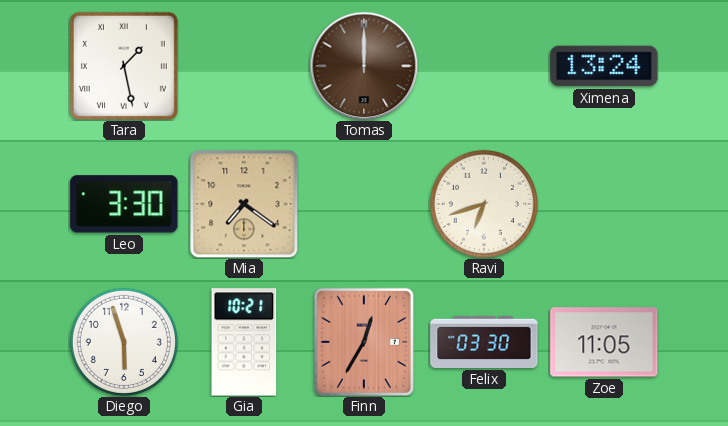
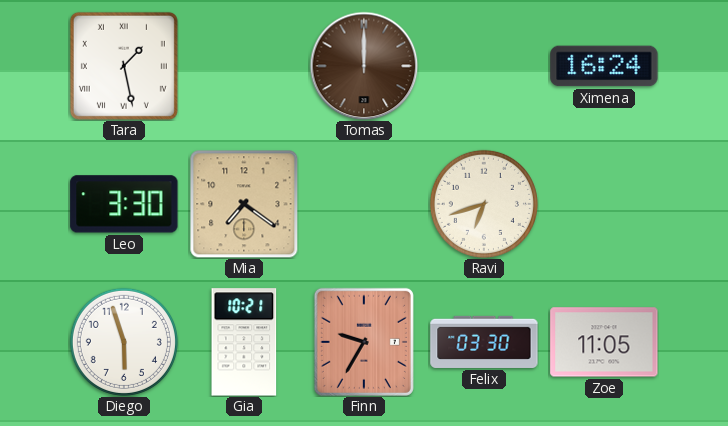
Ximena: 13:24 -> 16:24
Finn: 12:35 -> 9:35
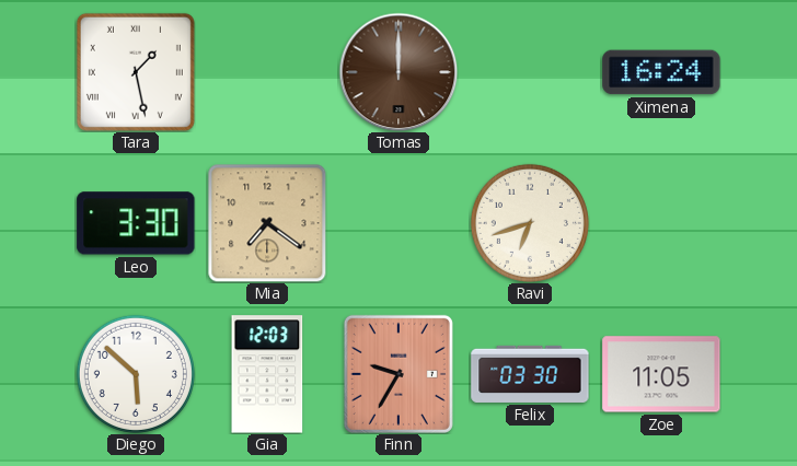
Diego: 5:57 -> 5:52
Gia: 10:21 -> 12:03
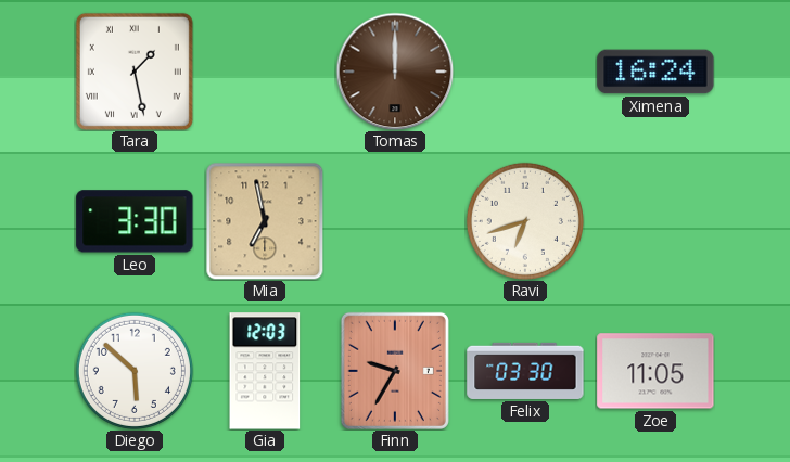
Mia: 7:21 -> 6:58
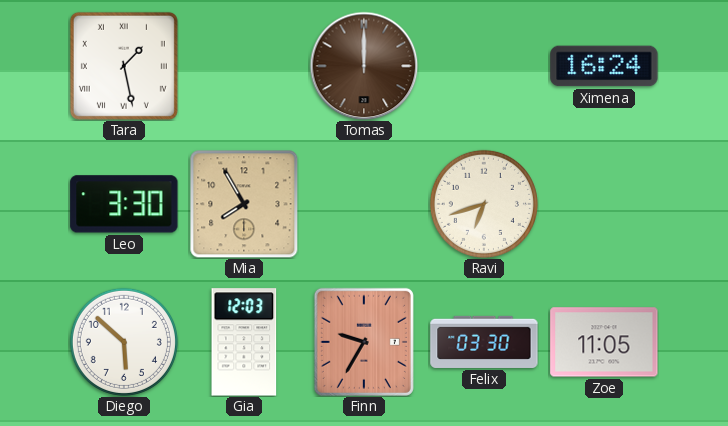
Mia: 6:58 -> 7:55
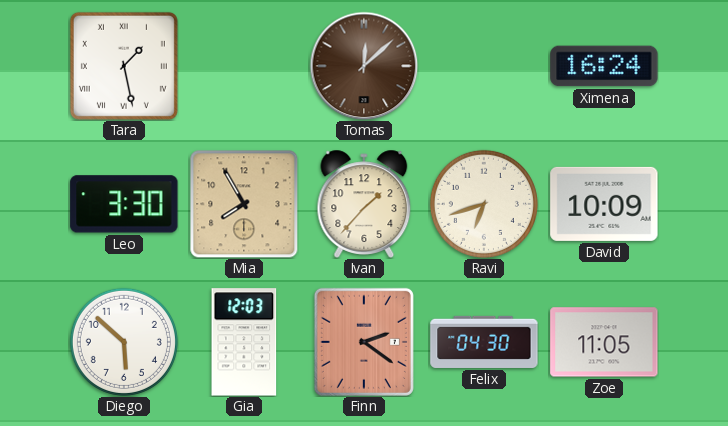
Tomas: 12:00 -> 12:08
Ivan: none -> 1:37
David: none -> 10:09
Finn: 9:35 -> 2:21
Felix: 03:30 -> 04:30
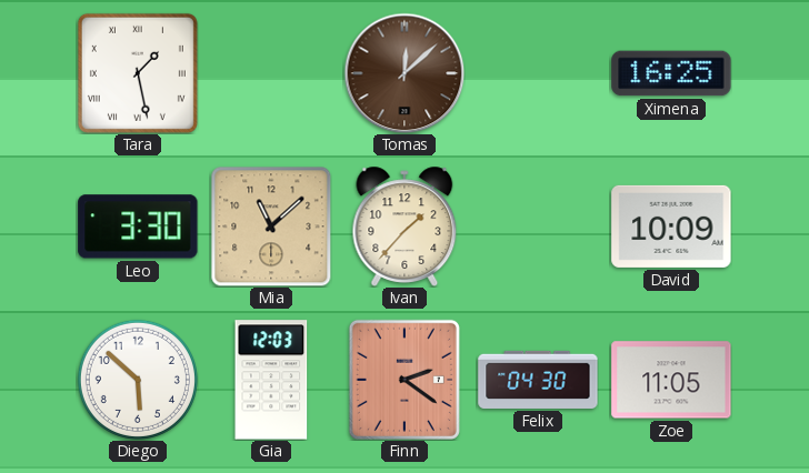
Ximena: 16:24 -> 16:25
Mia: 7:55 -> 11:08
Ravi: 6:42 -> none
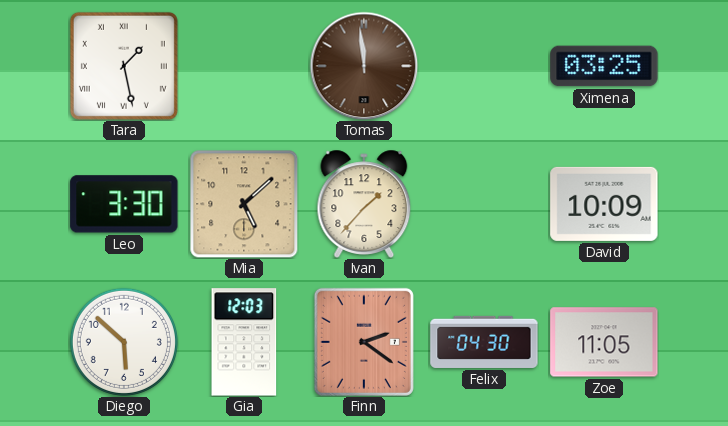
Tomas: 12:08 -> 11:59
Ximena: 16:25 -> 03:25
Mia: 11:08 -> 5:08
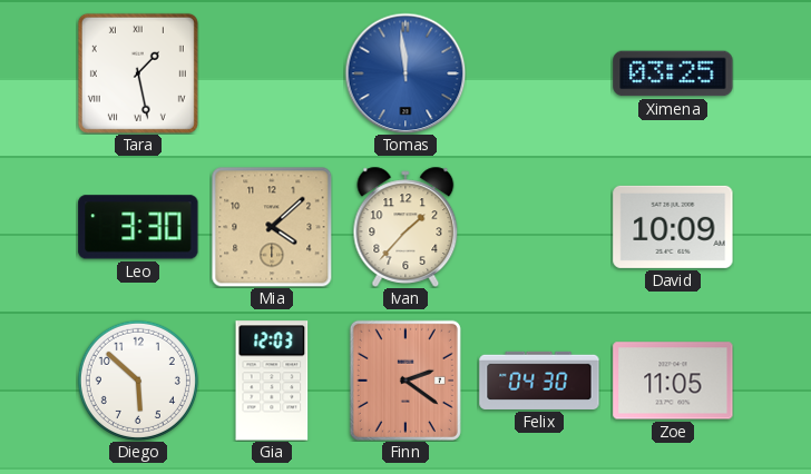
Tomas dial: brown -> blue
Mia: 5:08 -> 4:08
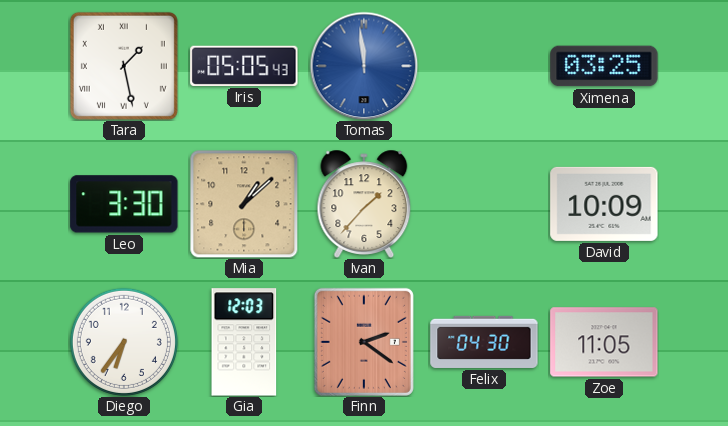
Iris: none -> 05:05
Mia: 4:08 -> 1:08
Diego: 5:52 -> 6:36
